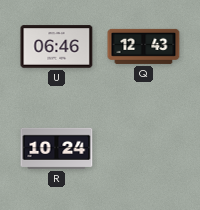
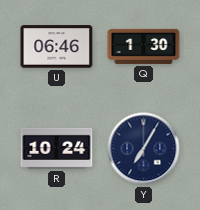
Q: 12:43 -> 1:30
Y: none -> 7:05
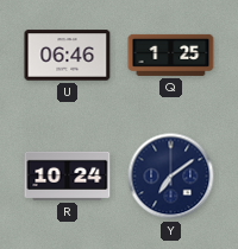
Q: 1:30 -> 1:25
Y: 7:05 -> 7:09
